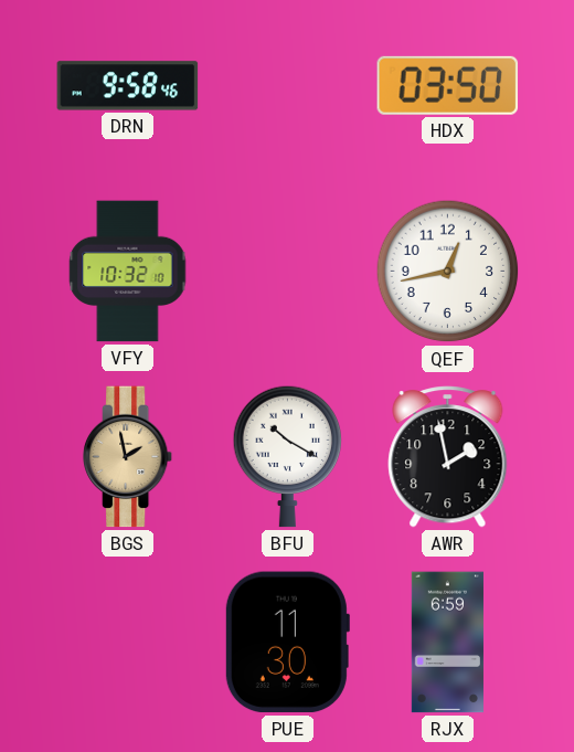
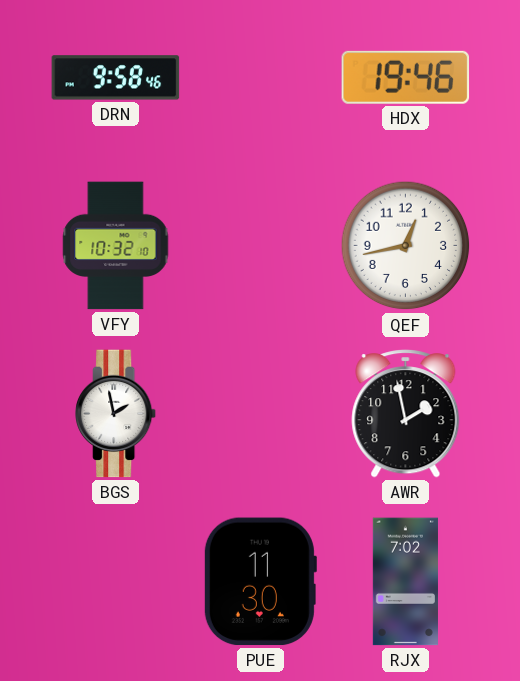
HDX: 03:50 -> 19:46
BGS dial: champagne -> white
BFU: 10:20 -> none
RJX: 6:59 -> 7:02
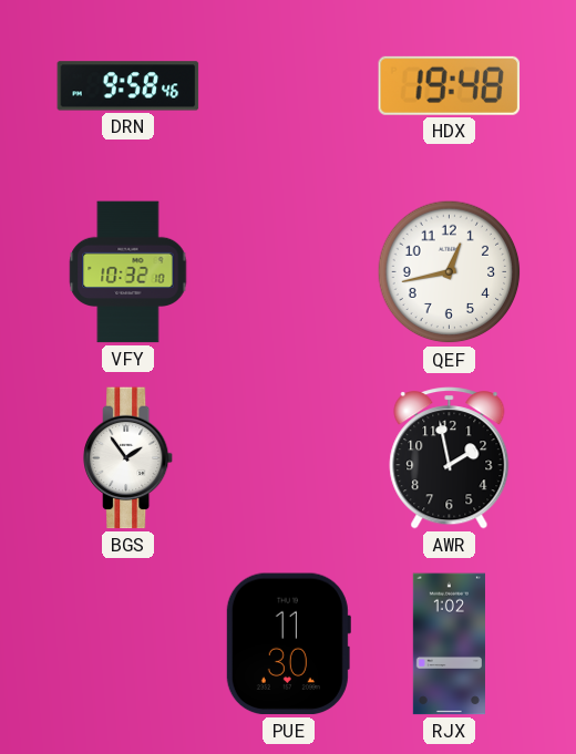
HDX: 19:46 -> 19:48
BGS: 1:58 -> 1:54
RJX: 7:02 -> 1:02
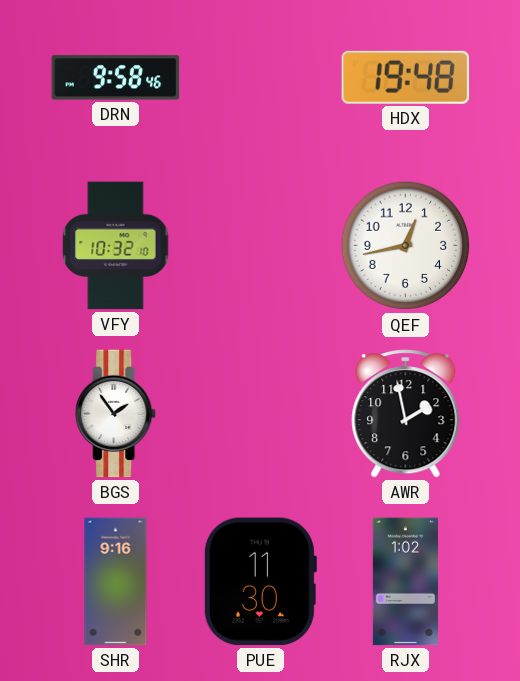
SHR: none -> 9:16
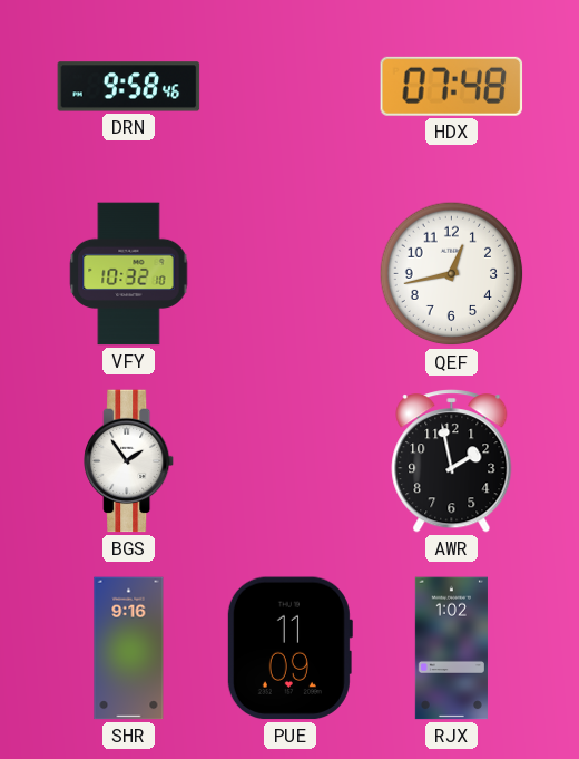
HDX: 19:48 -> 07:48
PUE: 11:30 -> 11:09
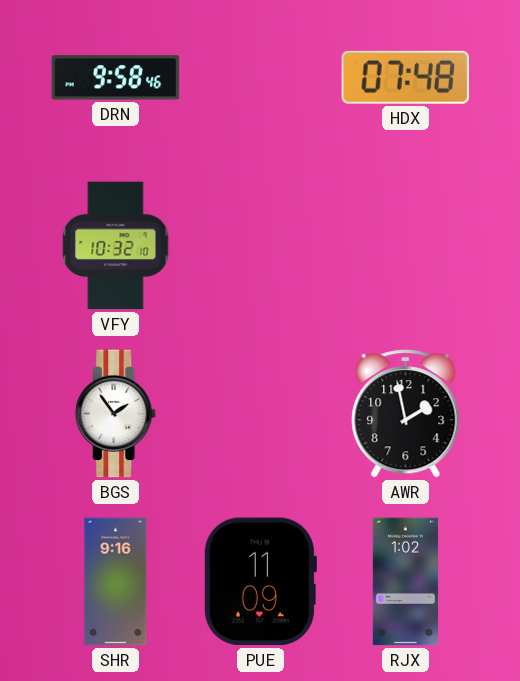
QEF: 12:43 -> none
